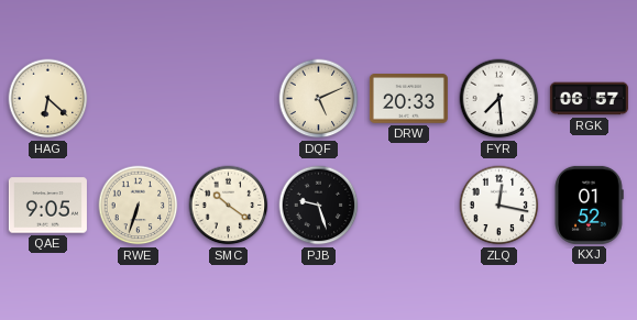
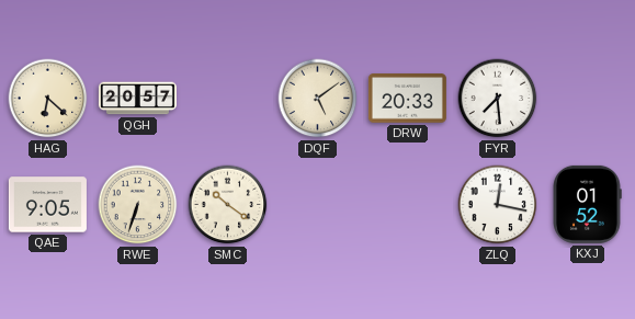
QGH: none -> 20:57
DQF: 5:11 -> 5:09
RGK: 06:57 -> none
PJB: 9:27 -> none
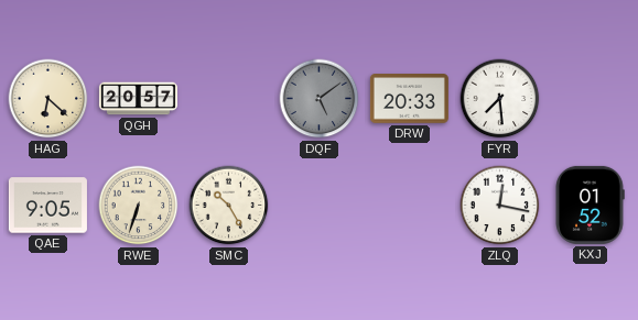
DQF dial: cream -> grey
SMC: 10:21 -> 10:25
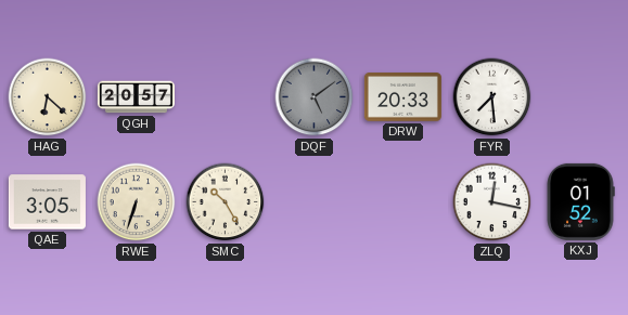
QAE: 9:05 -> 3:05
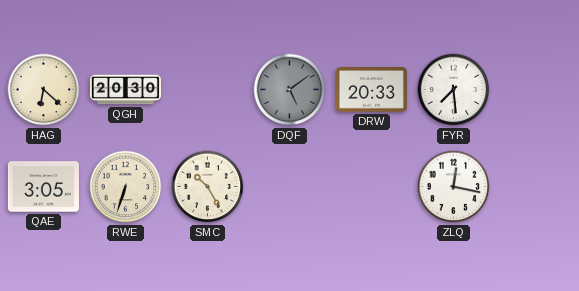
QGH: 20:57 -> 20:30
KXJ: 01:52 -> none
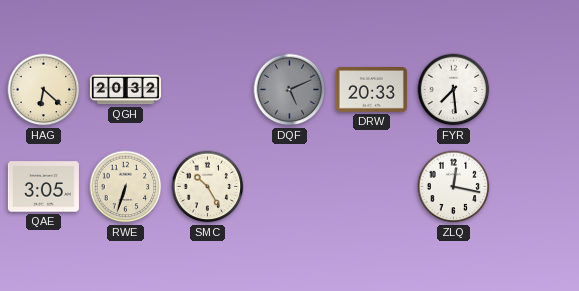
QGH: 20:30 -> 20:32
DQF: 5:09 -> 5:11
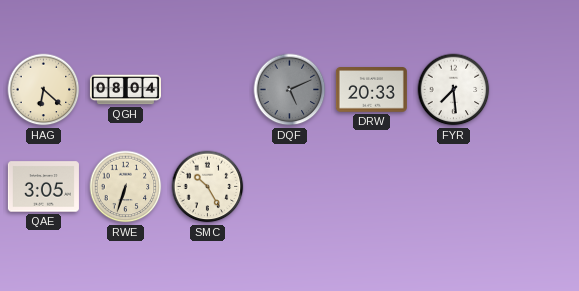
QGH: 20:32 -> 08:04
ZLQ: 12:17 -> none
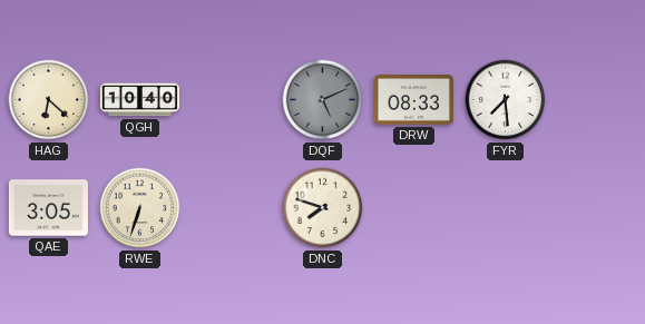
QGH: 08:04 -> 10:40
DRW: 20:33 -> 08:33
SMC: 10:25 -> none
DNC: none -> 7:48
